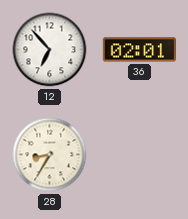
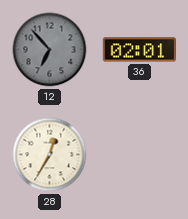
12 dial: white -> grey
28: 8:35 -> 12:35
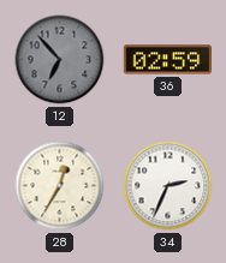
36: 02:01 -> 02:59
34: none -> 2:34
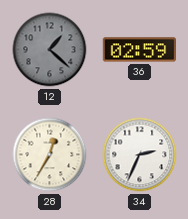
12: 6:53 -> 1:22
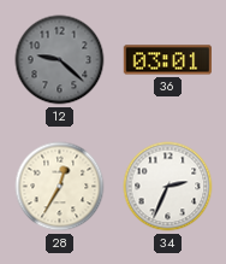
12: 1:22 -> 9:22
36: 02:59 -> 03:01
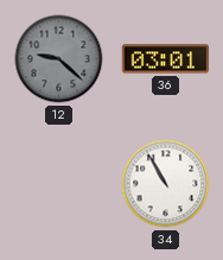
28: 12:35 -> none
34: 2:34 -> 10:55
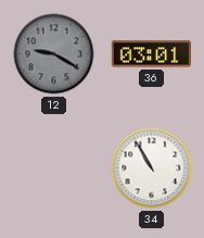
12: 9:22 -> 9:20
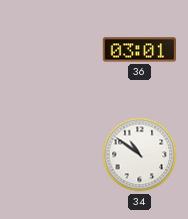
12: 9:20 -> none
34: 10:55 -> 10:51
